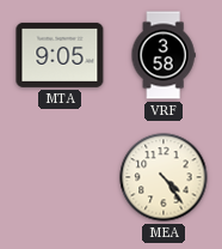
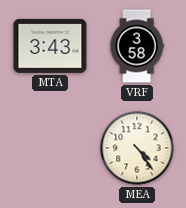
MTA: 9:05 -> 3:43
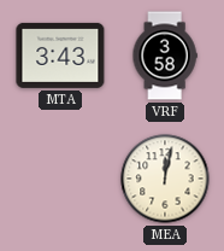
MEA: 4:24 -> 12:02
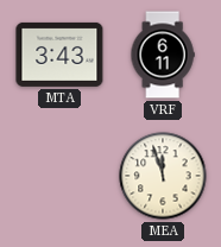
VRF: 3:58 -> 6:11
MEA: 12:02 -> 11:57
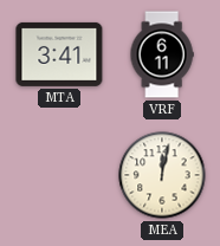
MTA: 3:43 -> 3:41
MEA: 11:57 -> 12:02
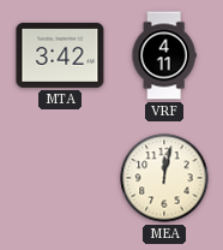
MTA: 3:41 -> 3:42
VRF: 6:11 -> 4:11
